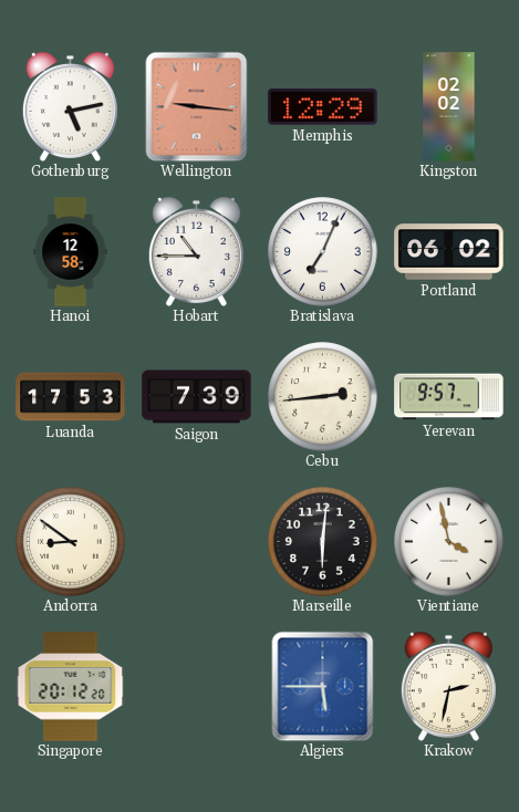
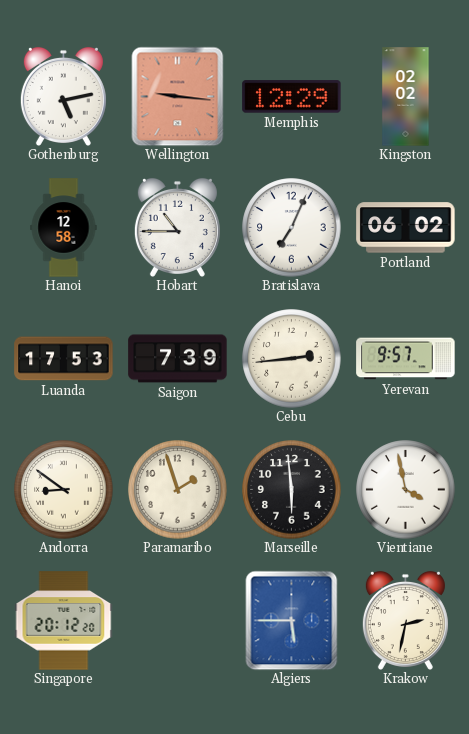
Paramaribo: none -> 1:57
Marseille: 6:01 -> 5:59
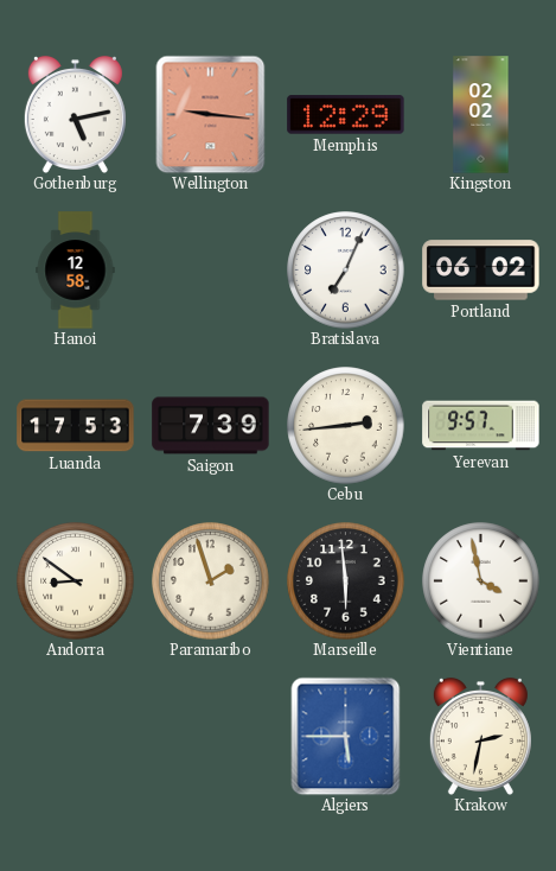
Hobart: 10:45 -> none
Singapore: 20:12 -> none
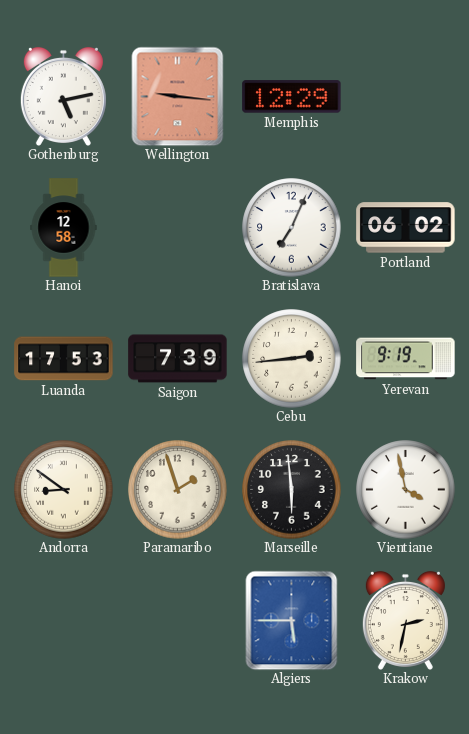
Kingston: 02:02 -> none
Yerevan: 9:57 -> 9:19
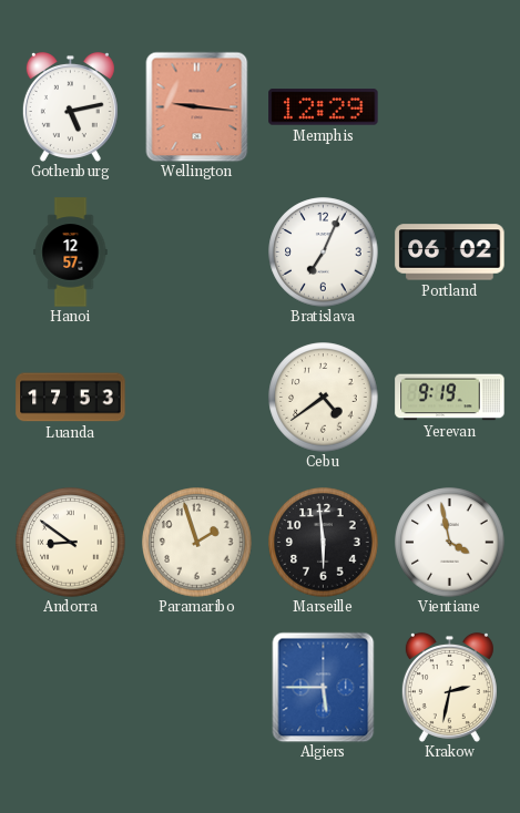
Hanoi: 12:58 -> 12:57
Saigon: 7:39 -> none
Cebu: 2:44 -> 4:39
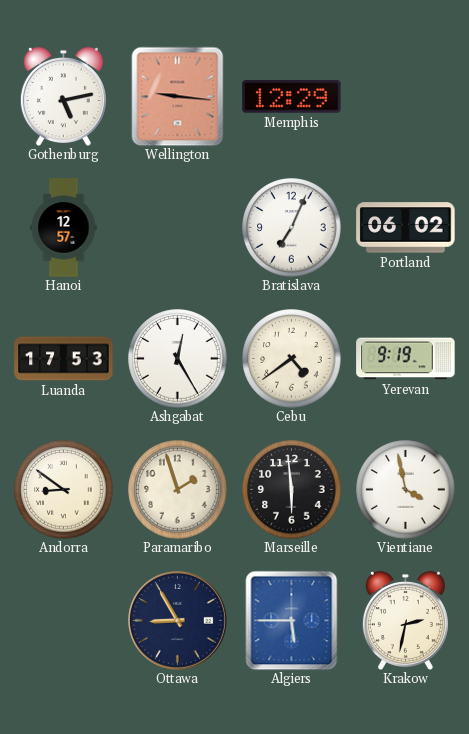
Ashgabat: none -> 12:25
Ottawa: none -> 8:55
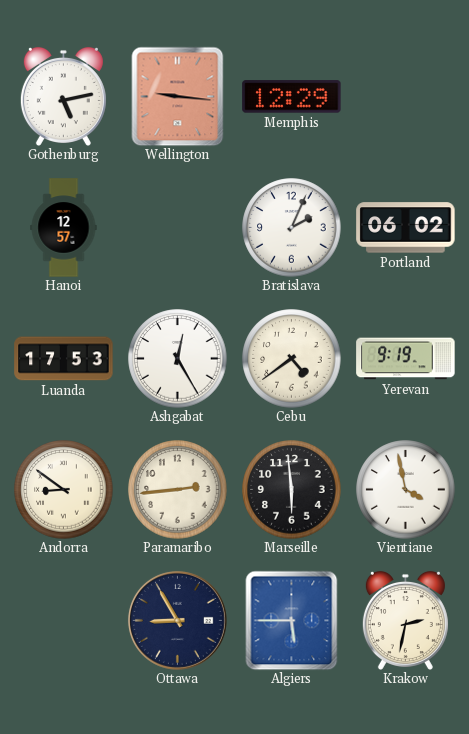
Bratislava: 7:04 -> 2:04
Paramaribo: 1:57 -> 2:44
